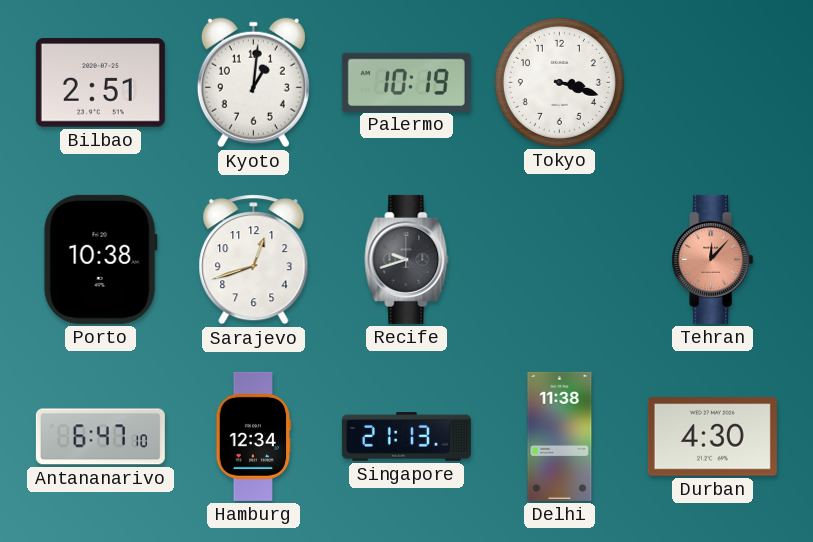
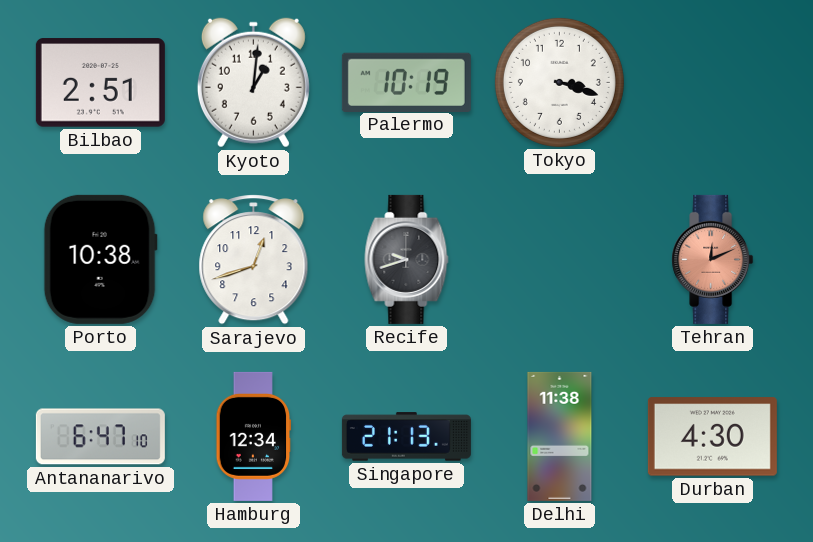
Tehran: 12:07 -> 12:11
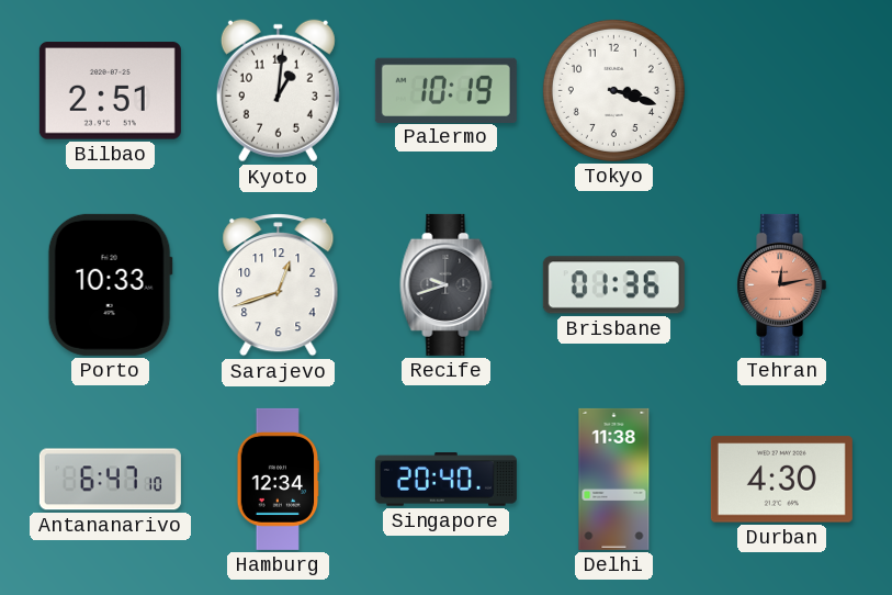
Porto: 10:38 -> 10:33
Brisbane: none -> 01:36
Tehran: 12:11 -> 12:13
Singapore: 21:13 -> 20:40
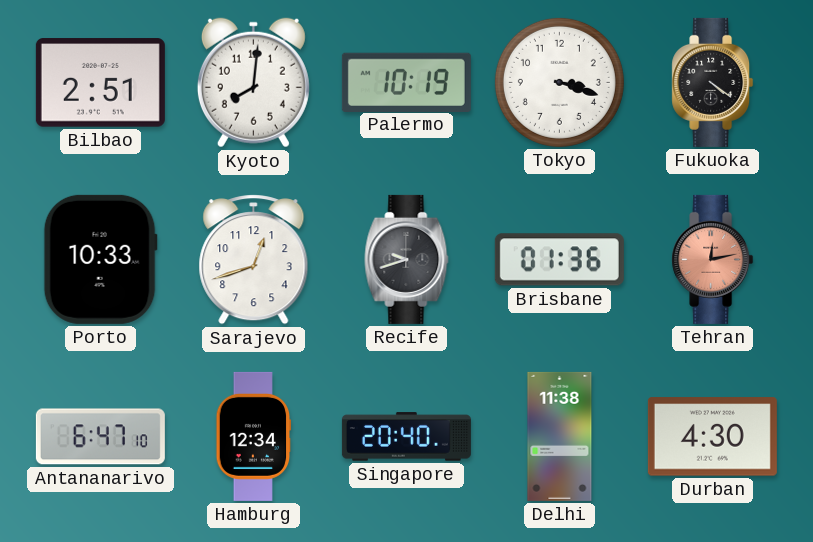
Kyoto: 1:01 -> 8:01
Fukuoka: none -> 4:21
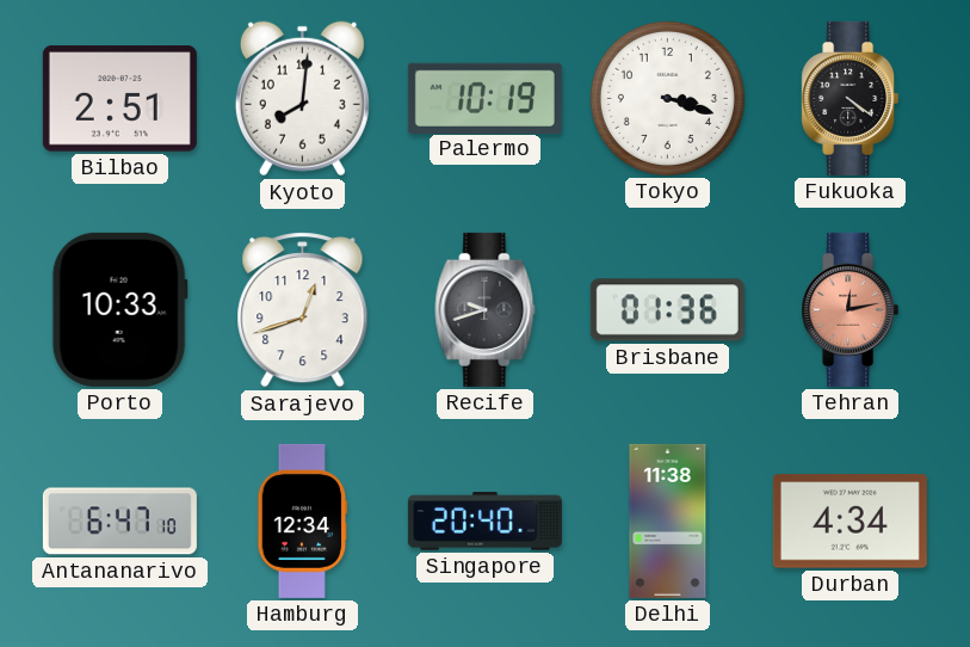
Durban: 4:30 -> 4:34
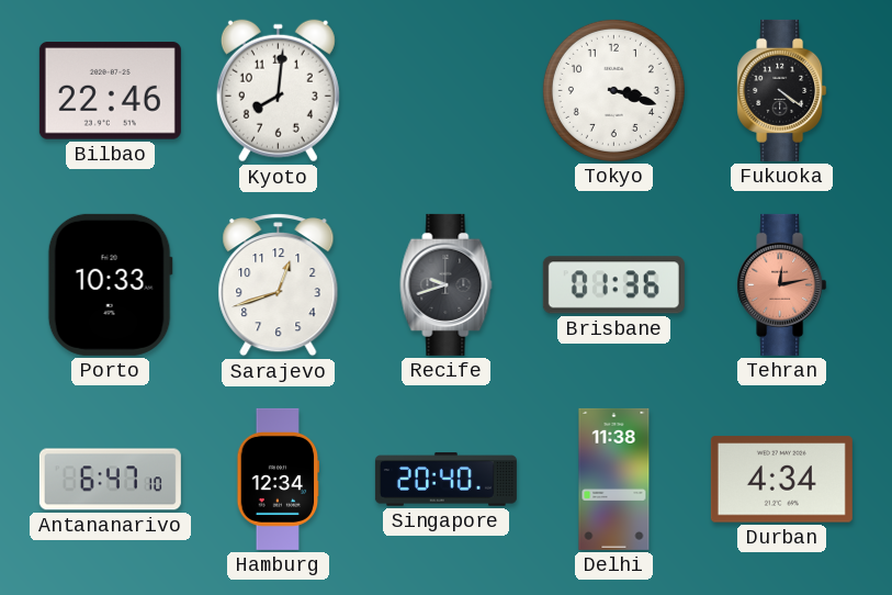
Bilbao: 2:51 -> 22:46
Palermo: 10:19 -> none
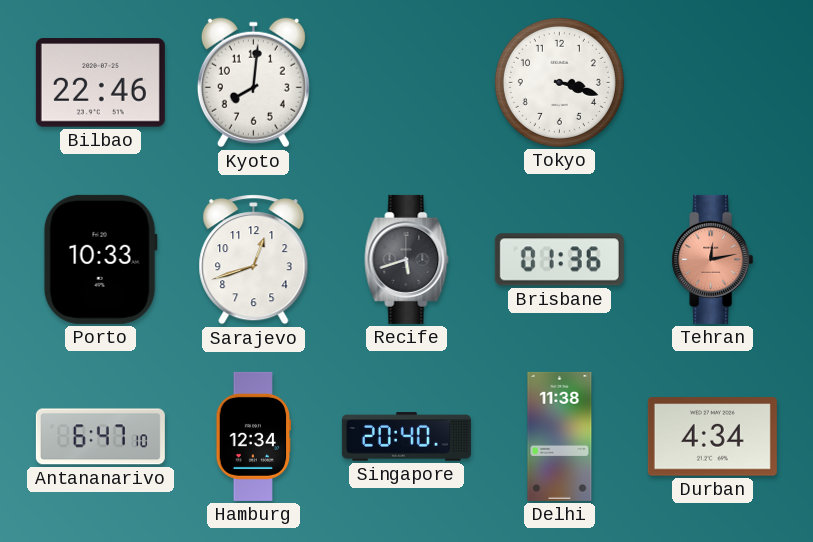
Fukuoka: 4:21 -> none
Recife: 9:42 -> 5:42
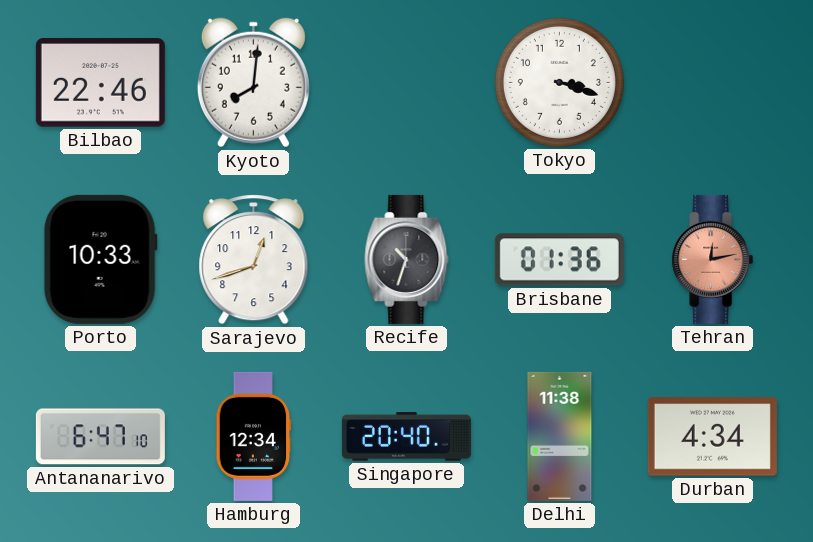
Recife: 5:42 -> 10:33
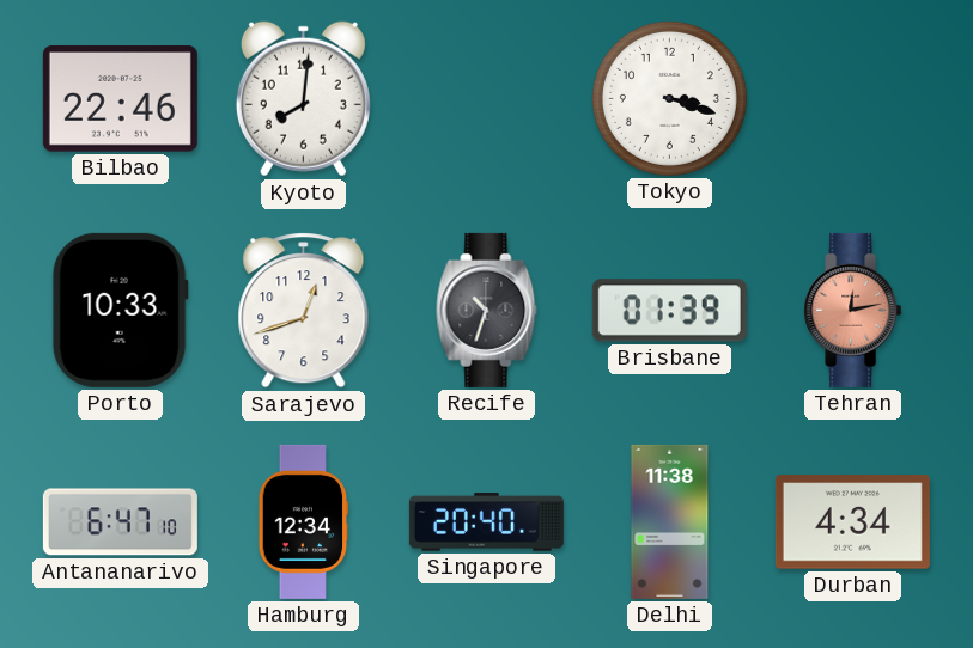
Brisbane: 01:36 -> 01:39
